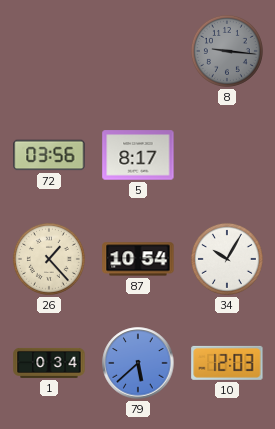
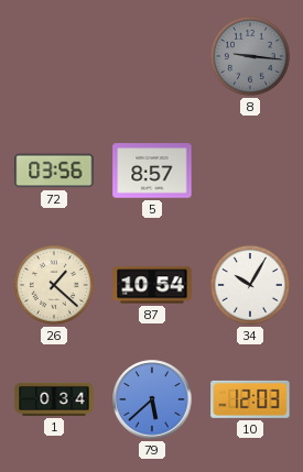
5: 8:17 -> 8:57
26: 1:23 -> 1:22
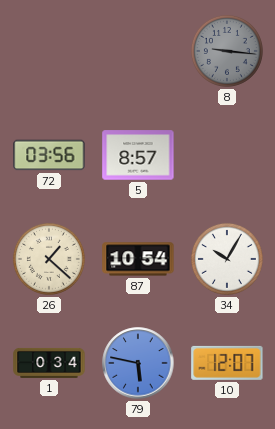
79: 5:38 -> 5:47
10: 12:03 -> 12:07
